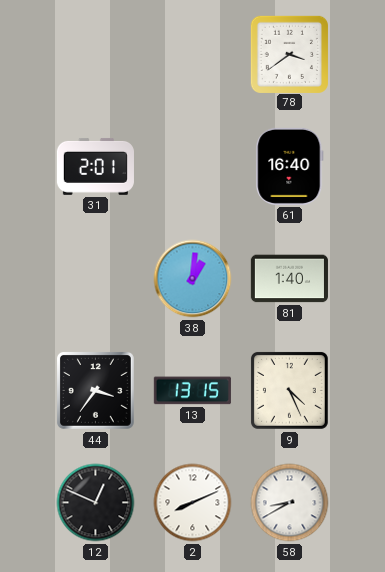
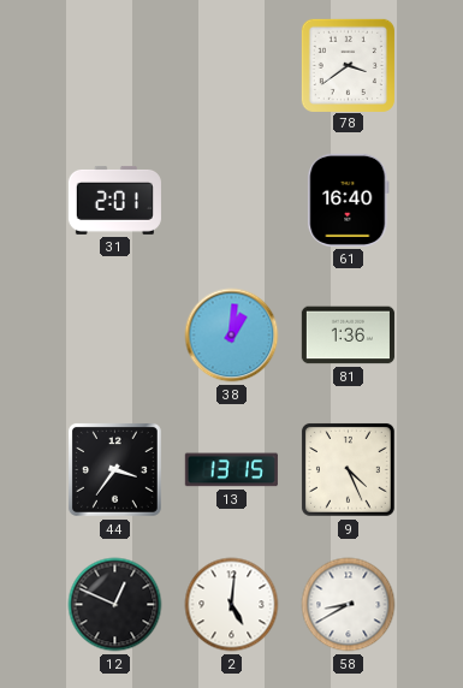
81: 1:40 -> 1:36
2: 8:11 -> 5:01
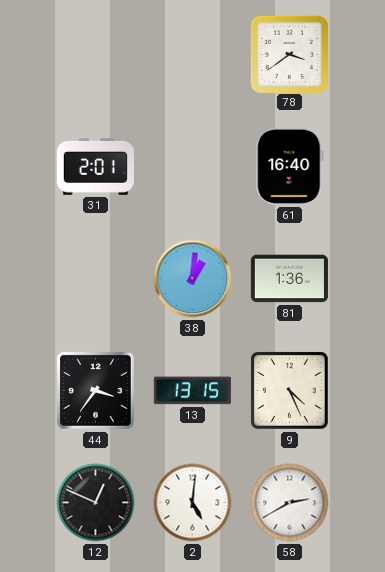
58: 8:40 -> 2:40
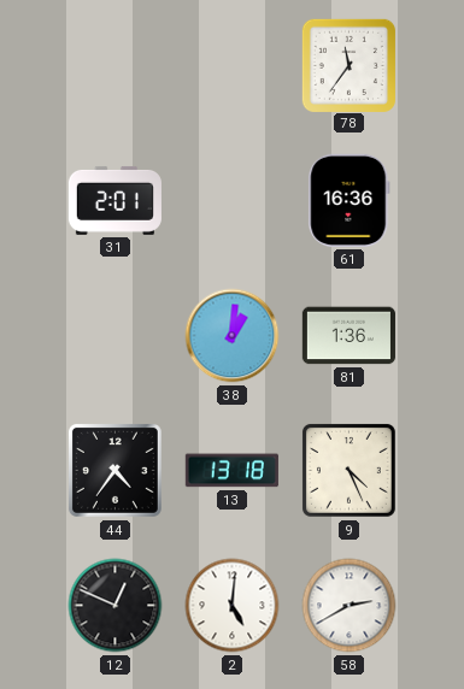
78: 3:39 -> 11:36
61: 16:40 -> 16:36
44: 3:36 -> 4:36
13: 13:15 -> 13:18
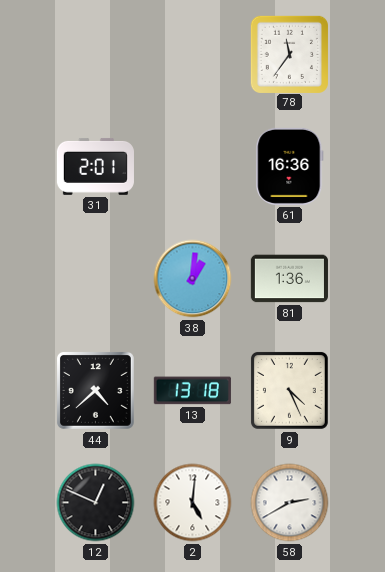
44: 4:36 -> 4:38
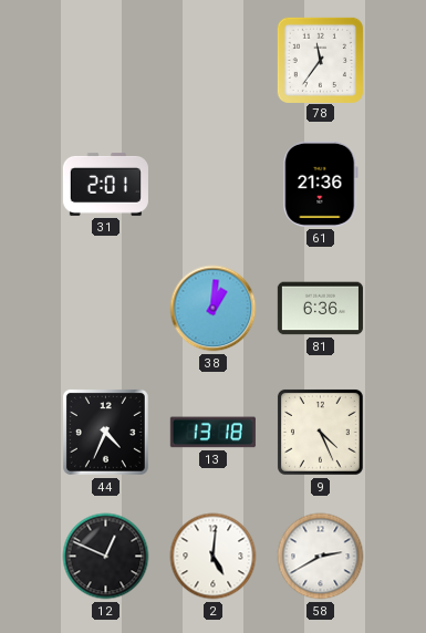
61: 16:36 -> 21:36
81: 1:36 -> 6:36
44: 4:38 -> 4:34
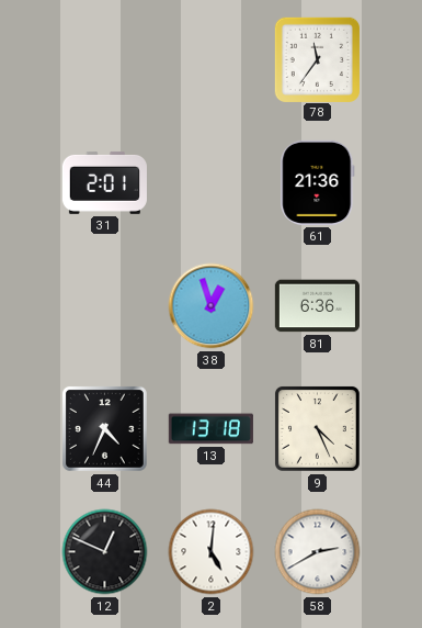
38: 1:01 -> 12:57
